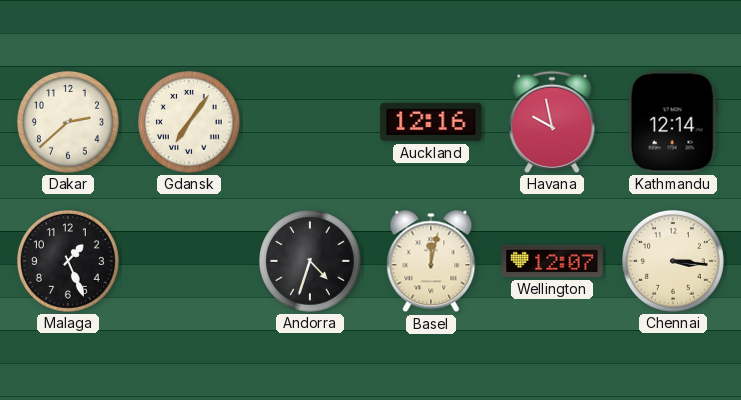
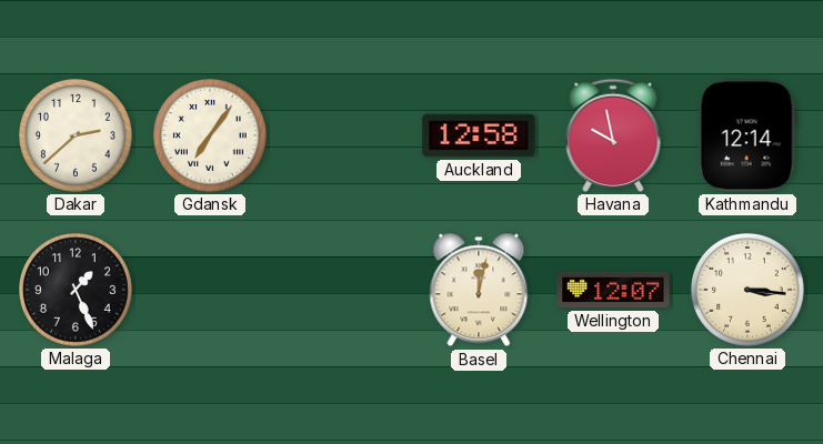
Auckland: 12:16 -> 12:58
Andorra: 4:33 -> none
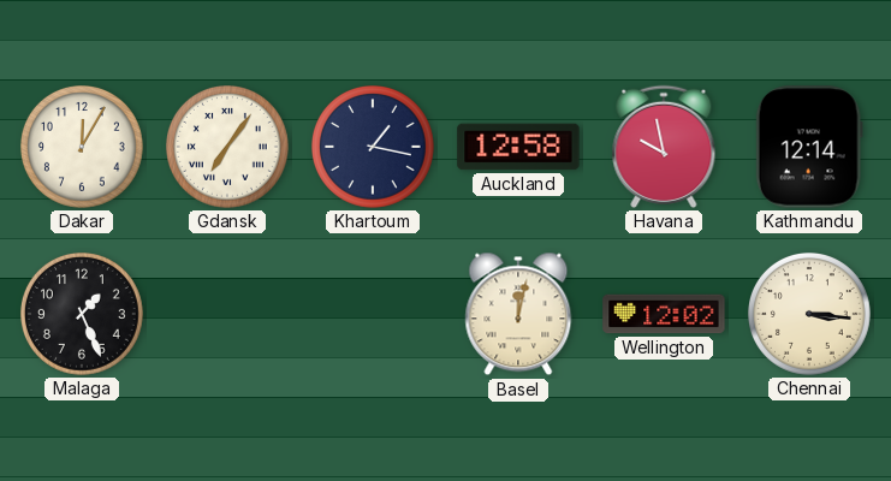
Dakar: 2:38 -> 12:05
Khartoum: none -> 1:17
Wellington: 12:07 -> 12:02
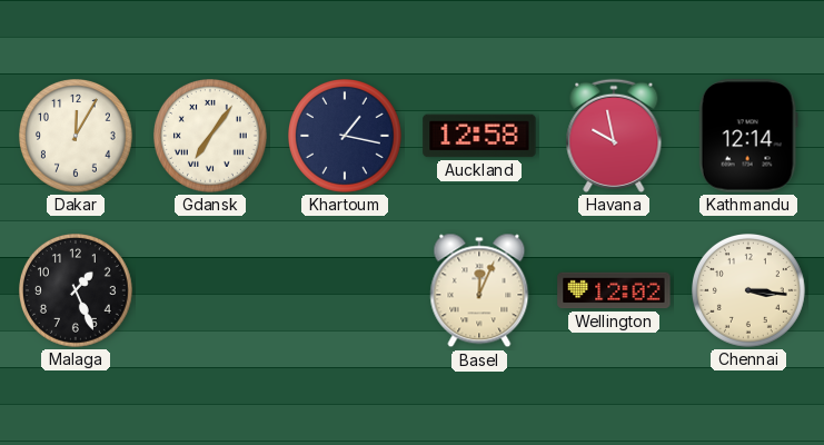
Basel: 12:02 -> 12:04
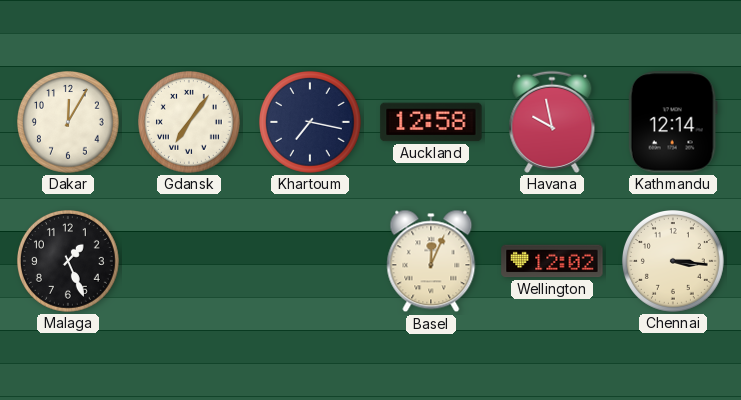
Khartoum: 1:17 -> 7:17
